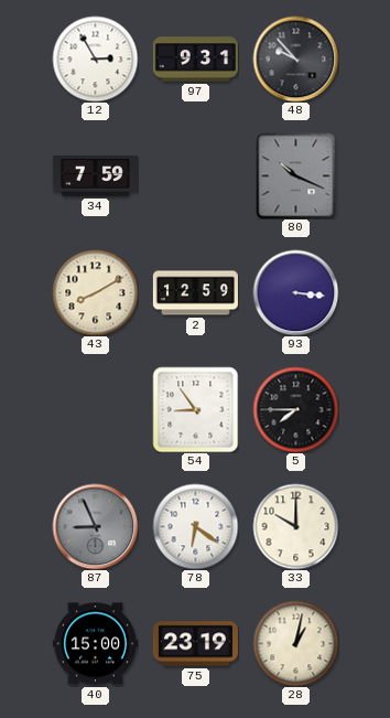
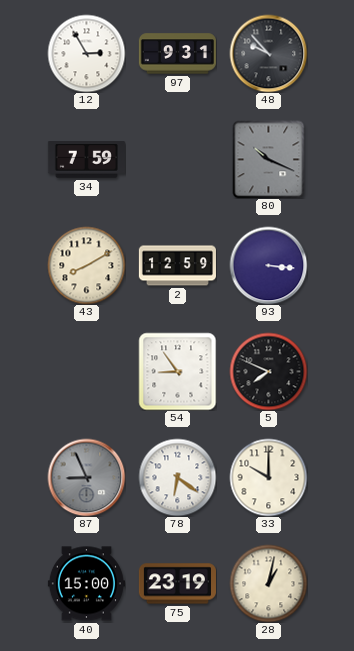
5: 7:45 -> 7:49
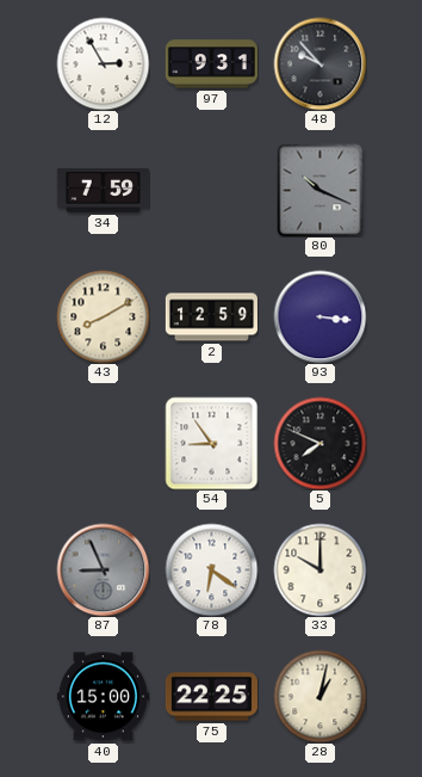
75: 23:19 -> 22:25
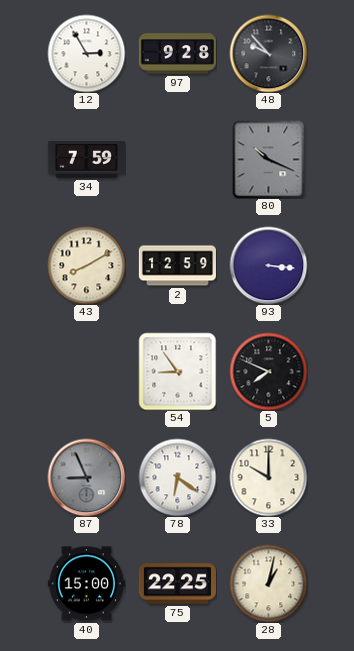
97: 9:31 -> 9:28
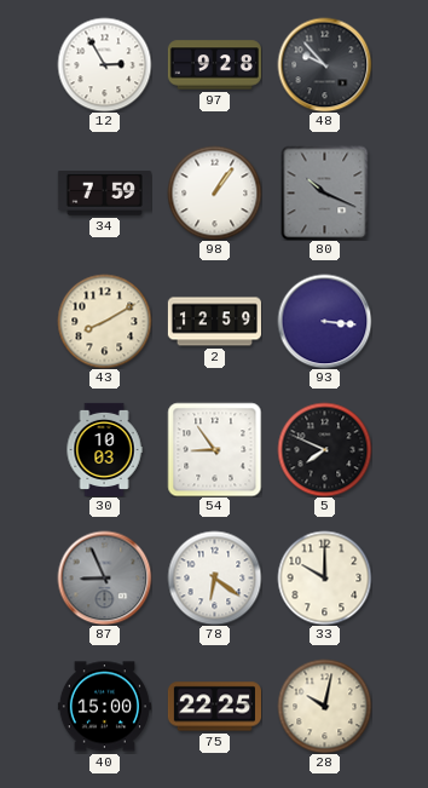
98: none -> 1:06
30: none -> 10:03
28: 1:02 -> 10:02
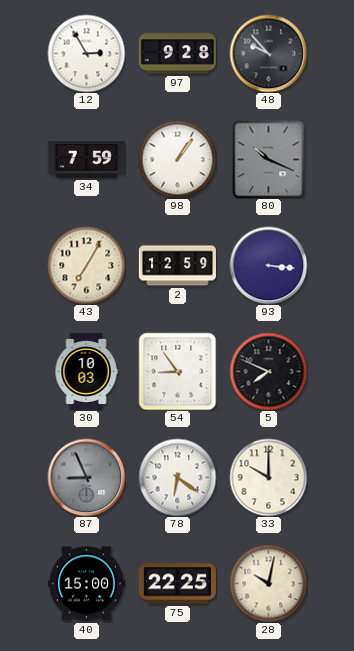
43: 8:10 -> 7:05
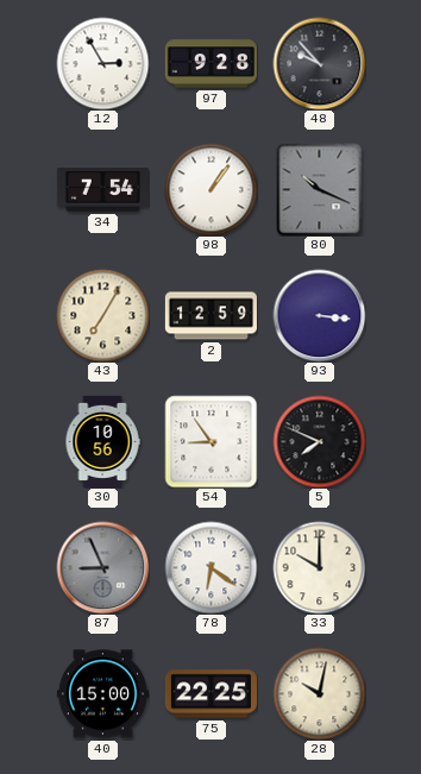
34: 7:59 -> 7:54
30: 10:03 -> 10:56
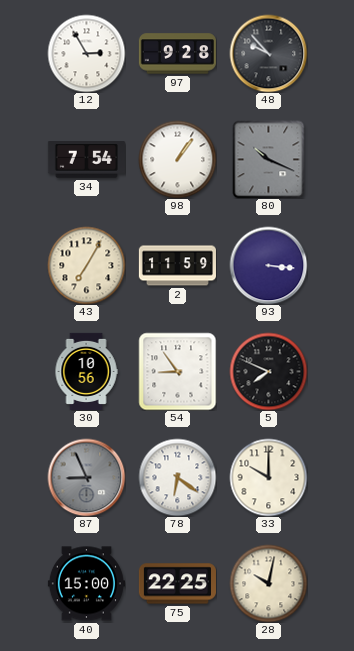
2: 12:59 -> 11:59
